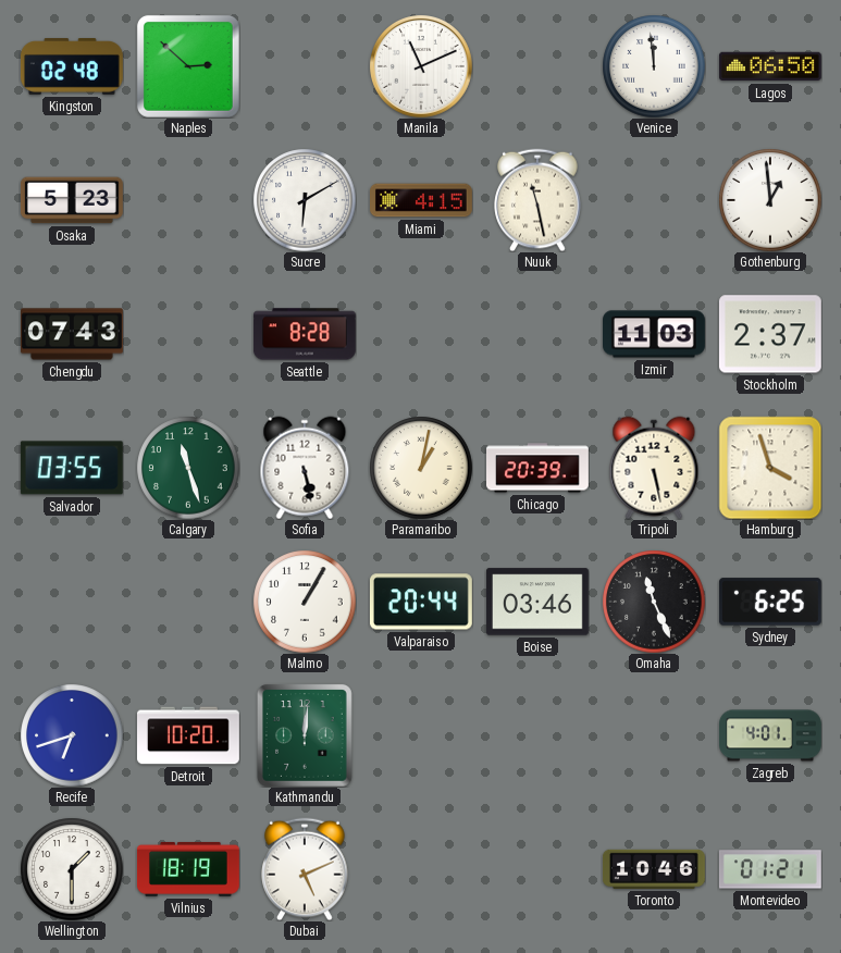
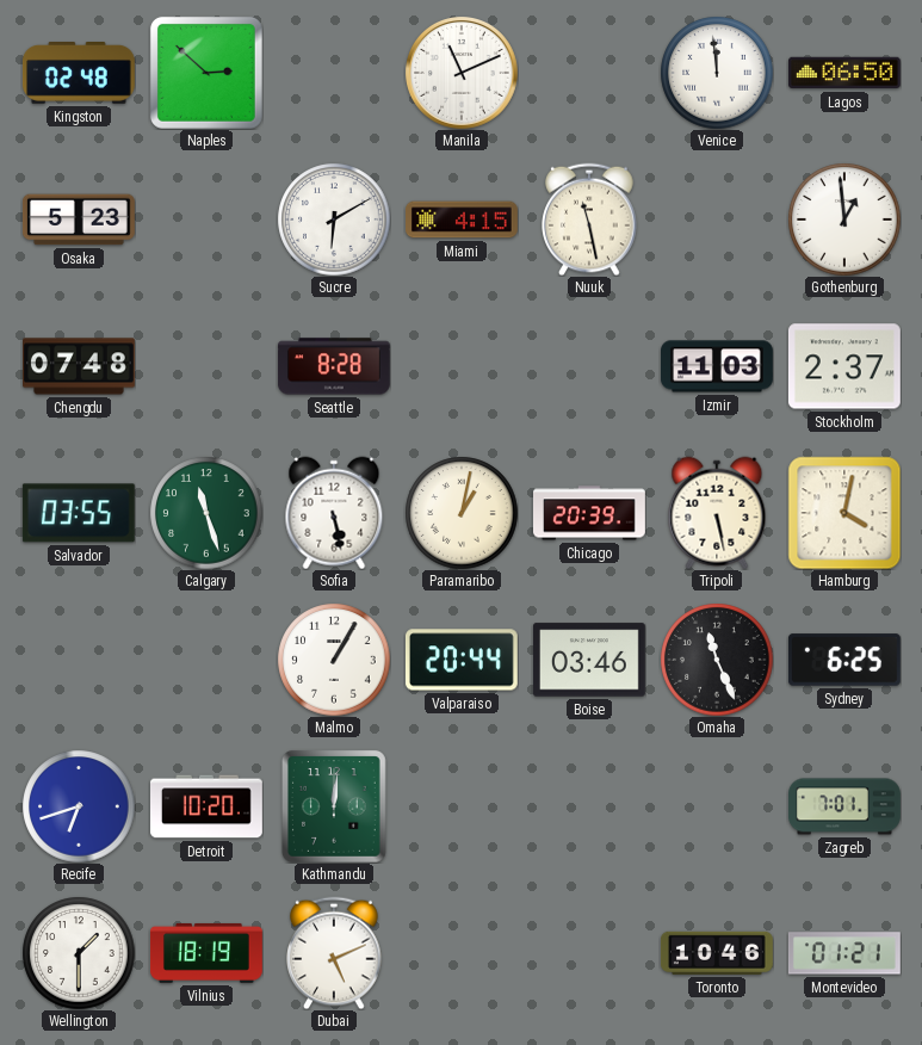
Chengdu: 07:43 -> 07:48
Hamburg: 3:57 -> 4:02
Zagreb: 4:01 -> 7:01
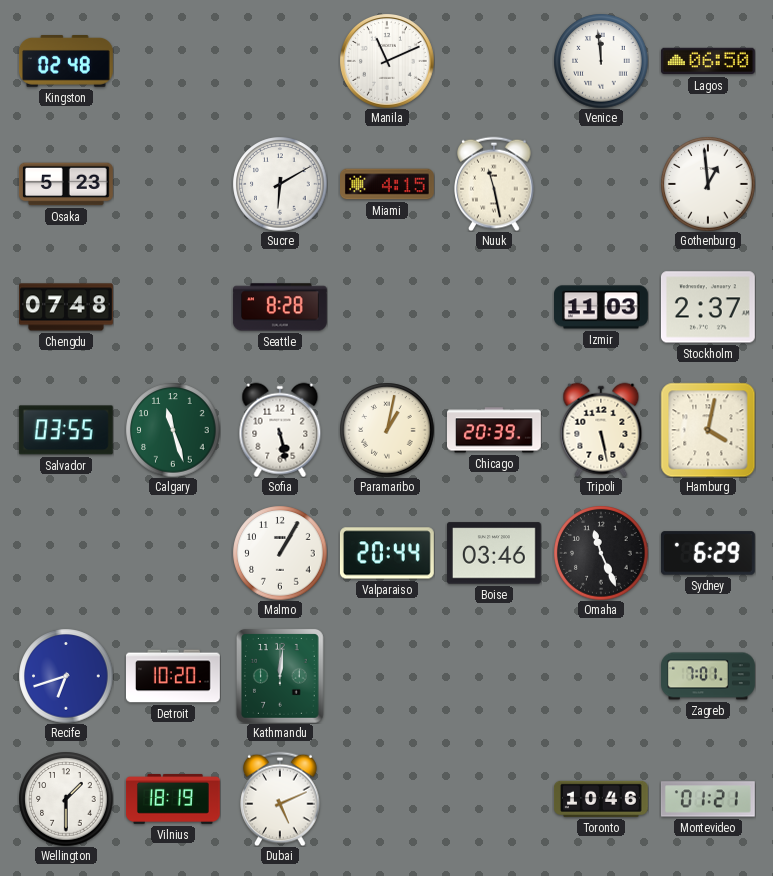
Naples: 2:52 -> none
Sydney: 6:25 -> 6:29
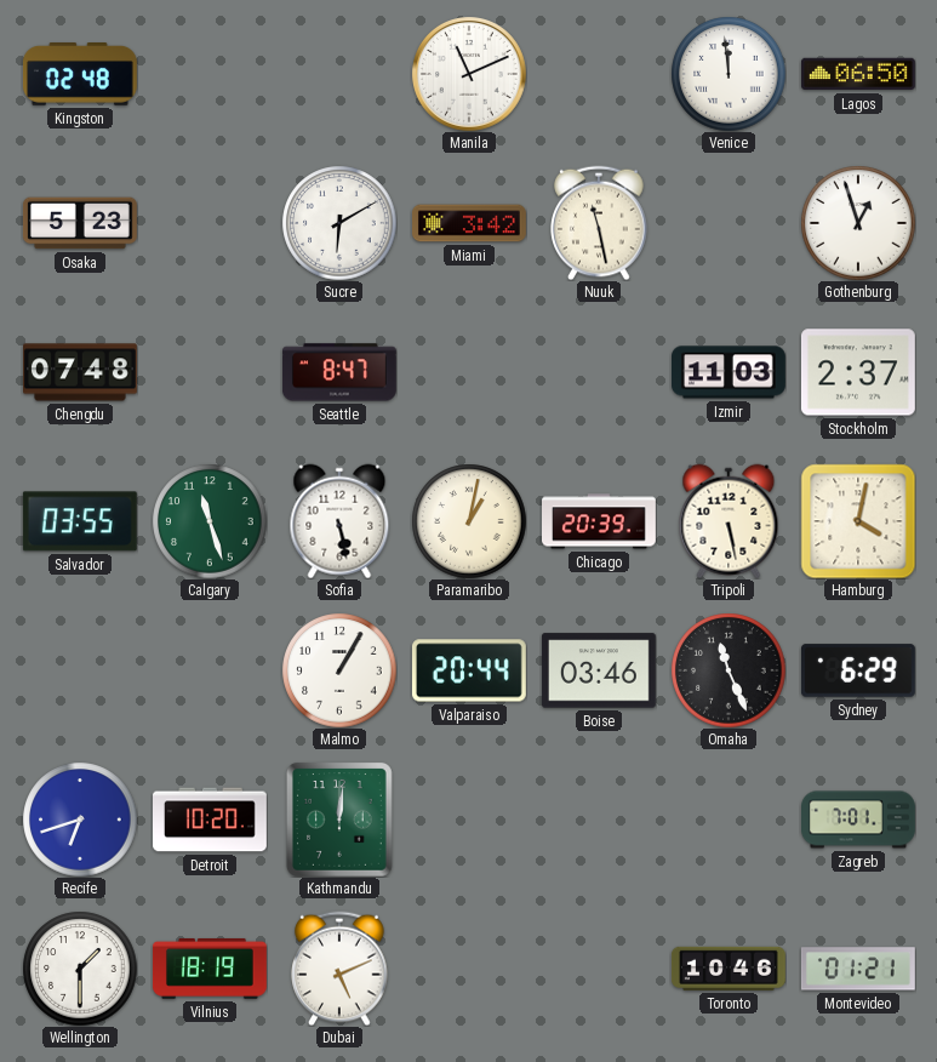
Miami: 4:15 -> 3:42
Gothenburg: 12:59 -> 12:57
Seattle: 8:28 -> 8:47
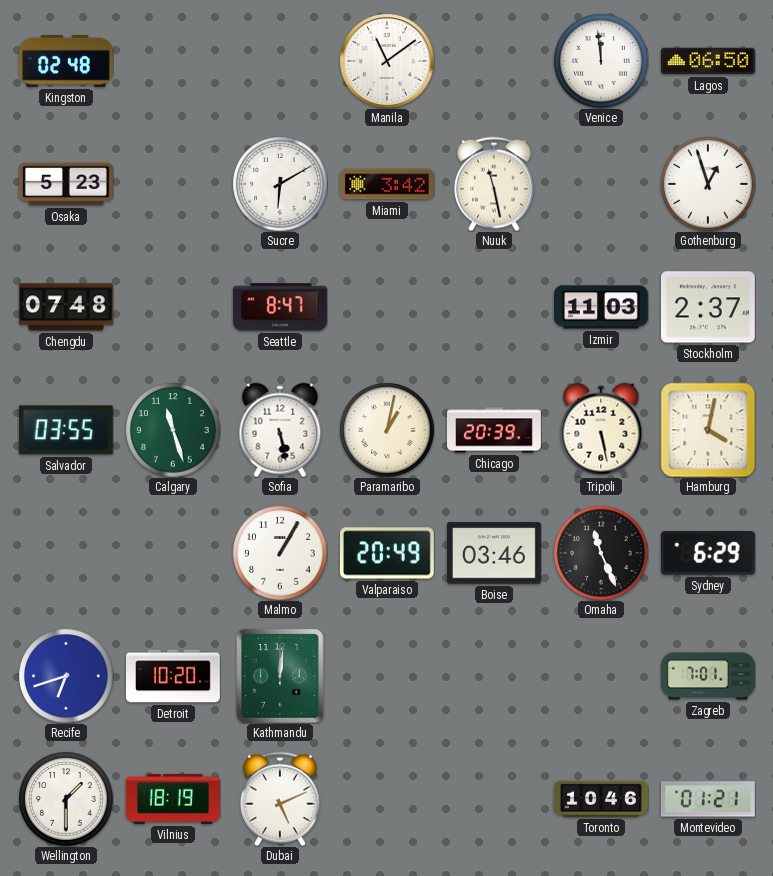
Manila: 11:11 -> 11:09
Valparaiso: 20:44 -> 20:49
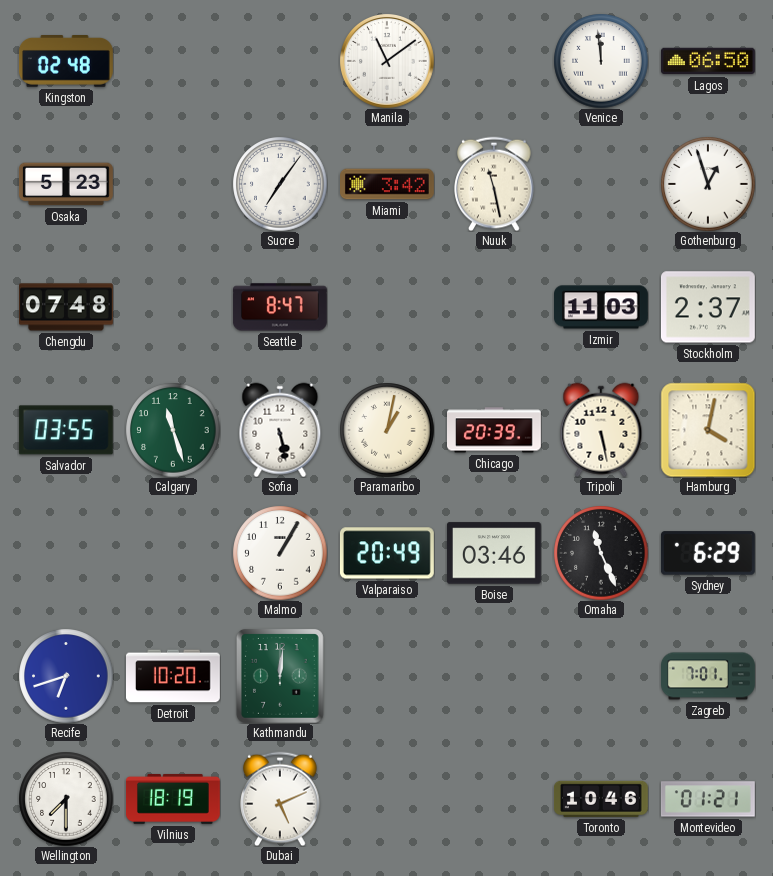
Sucre: 6:10 -> 7:06
Wellington: 1:30 -> 7:30
